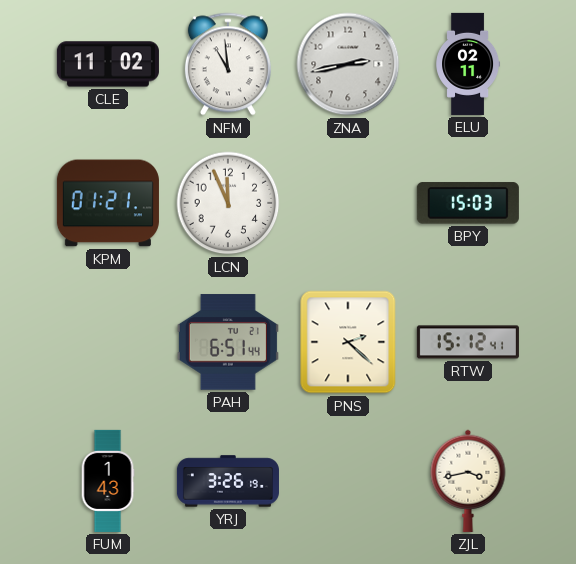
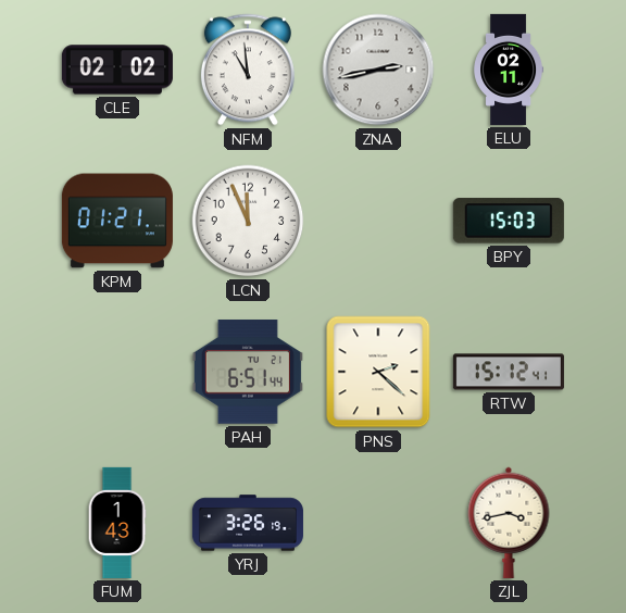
CLE: 11:02 -> 02:02
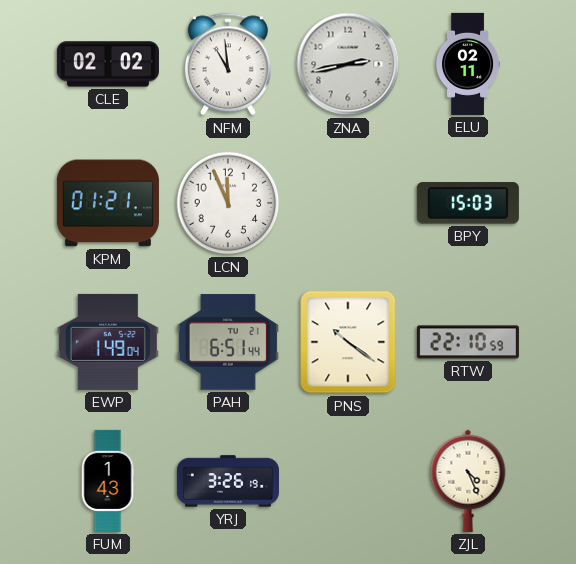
EWP: none -> 1:49
PNS: 2:22 -> 10:21
RTW: 15:12 -> 22:10
ZJL: 3:43 -> 4:26
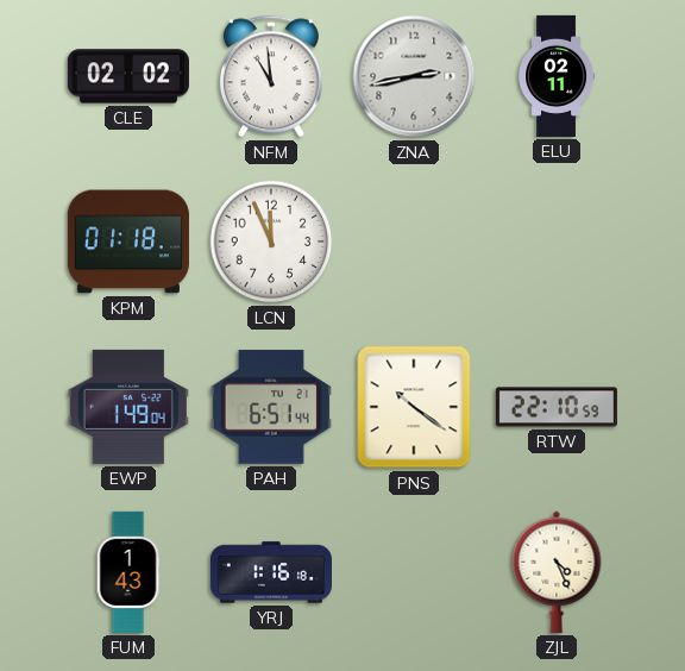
KPM: 01:21 -> 01:18
BPY: 15:03 -> none
YRJ: 3:26 -> 1:16
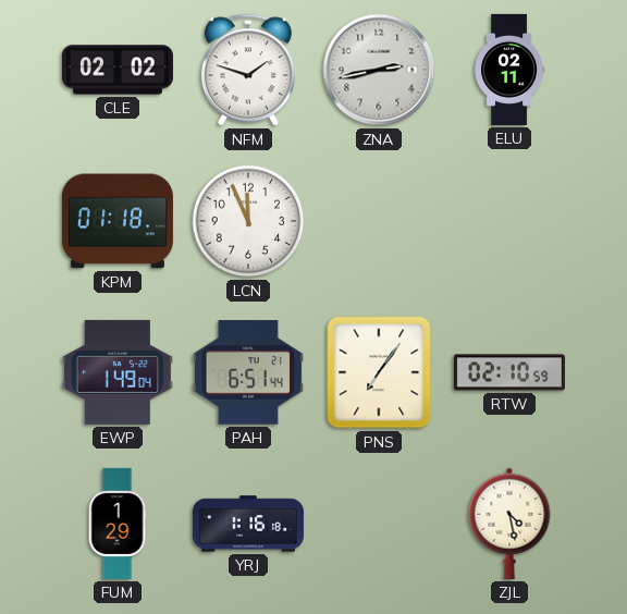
NFM: 10:59 -> 1:48
PNS: 10:21 -> 7:06
RTW: 22:10 -> 02:10
FUM: 1:43 -> 1:29
ZJL: 4:26 -> 4:28
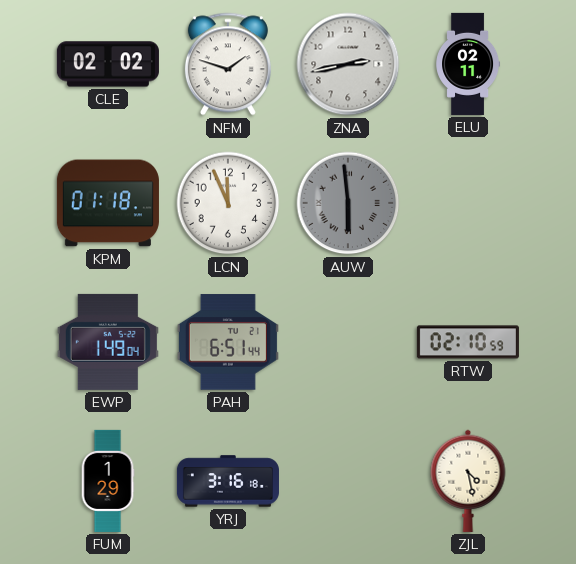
AUW: none -> 5:59
PNS: 7:06 -> none
YRJ: 1:16 -> 3:16
